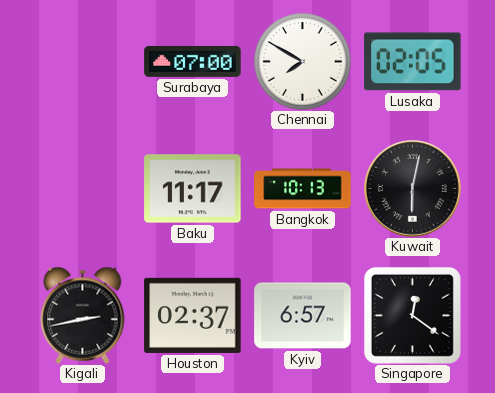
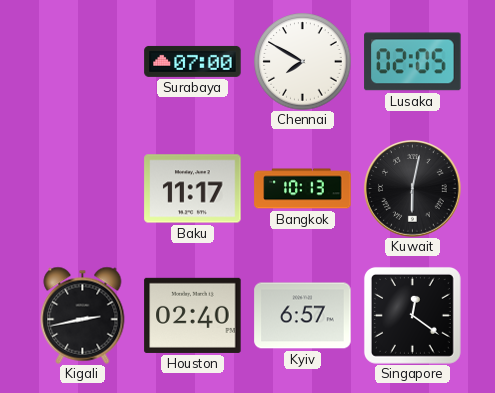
Houston: 02:37 -> 02:40
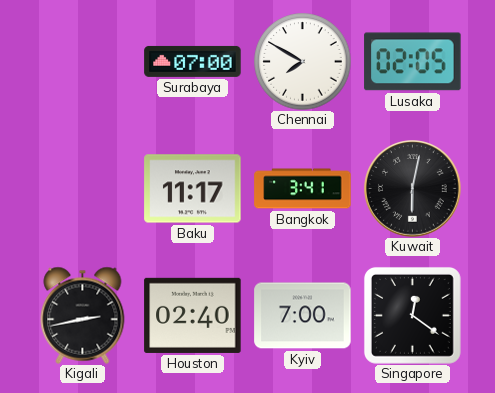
Bangkok: 10:13 -> 3:41
Kyiv: 6:57 -> 7:00
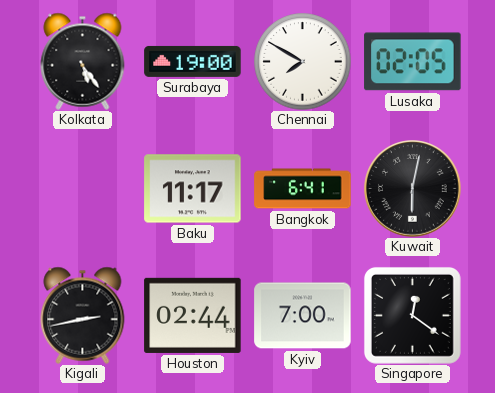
Kolkata: none -> 5:24
Surabaya: 07:00 -> 19:00
Bangkok: 3:41 -> 6:41
Houston: 02:40 -> 02:44
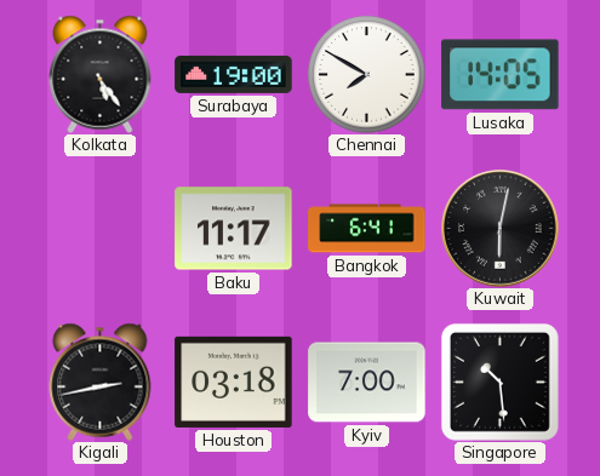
Lusaka: 02:05 -> 14:05
Houston: 02:44 -> 03:18
Singapore: 12:21 -> 10:29
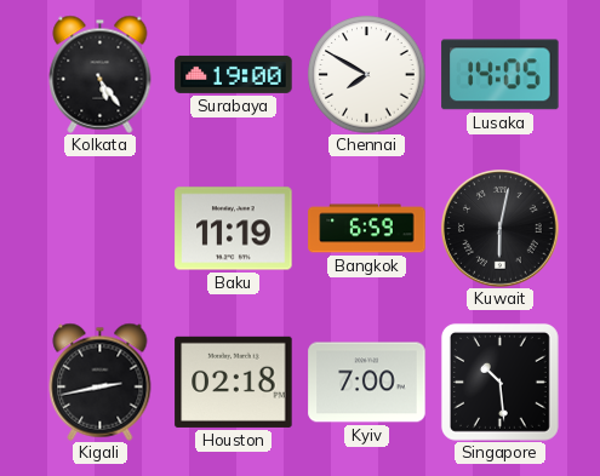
Baku: 11:17 -> 11:19
Bangkok: 6:41 -> 6:59
Houston: 03:18 -> 02:18
